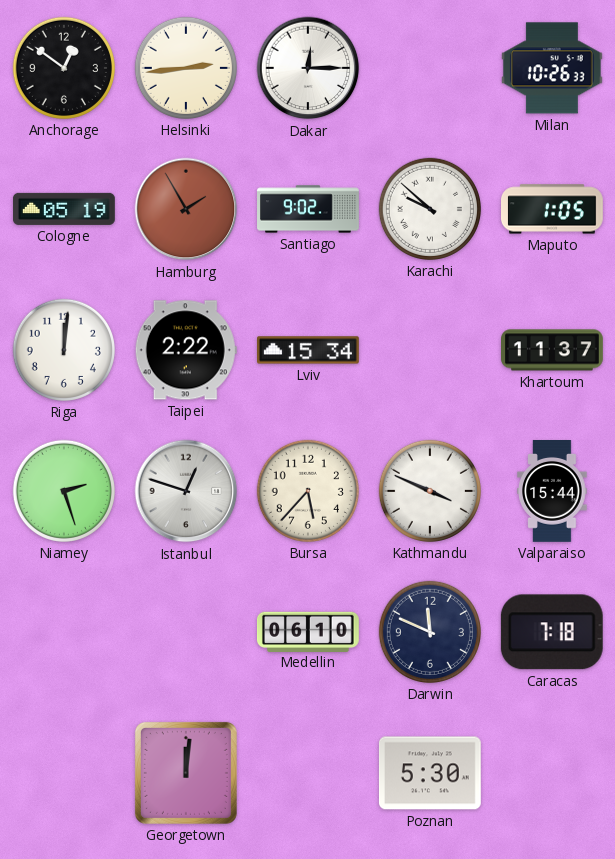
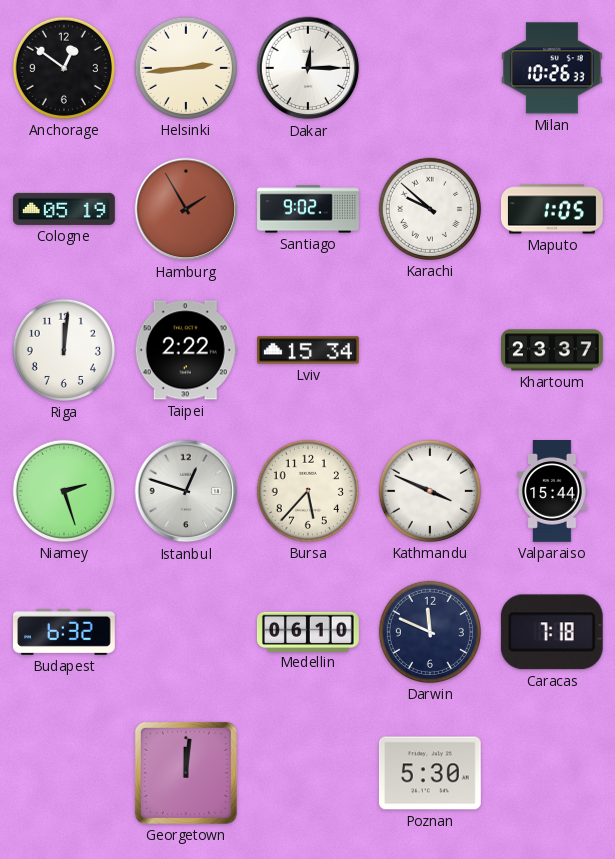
Khartoum: 11:37 -> 23:37
Budapest: none -> 6:32
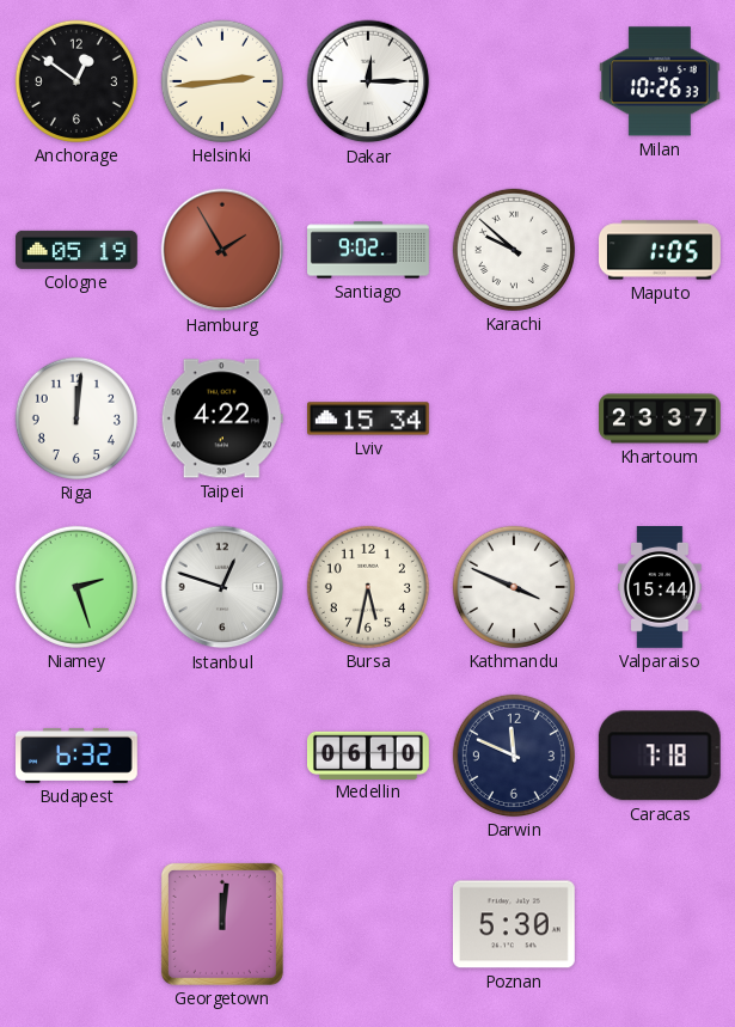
Taipei: 2:22 -> 4:22
Bursa: 5:37 -> 5:32
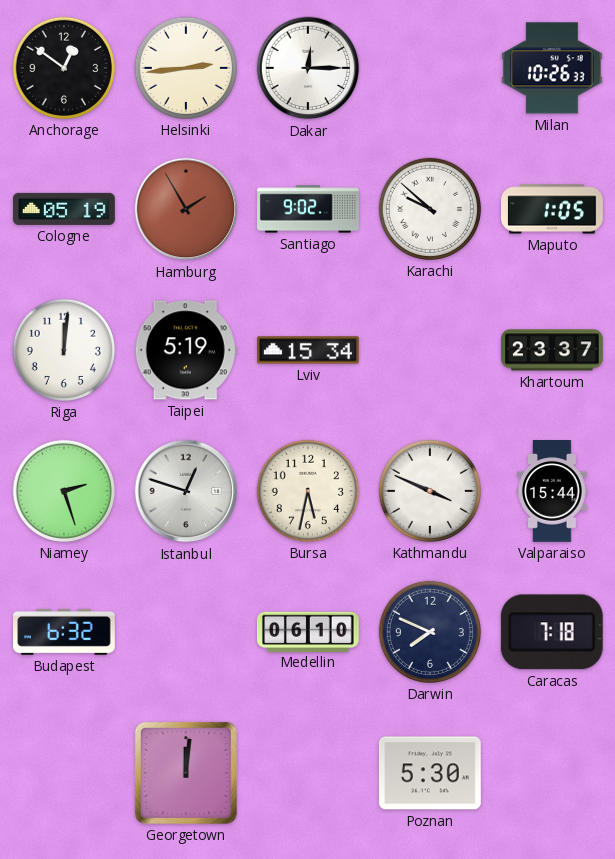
Taipei: 4:22 -> 5:19
Darwin: 11:49 -> 7:49
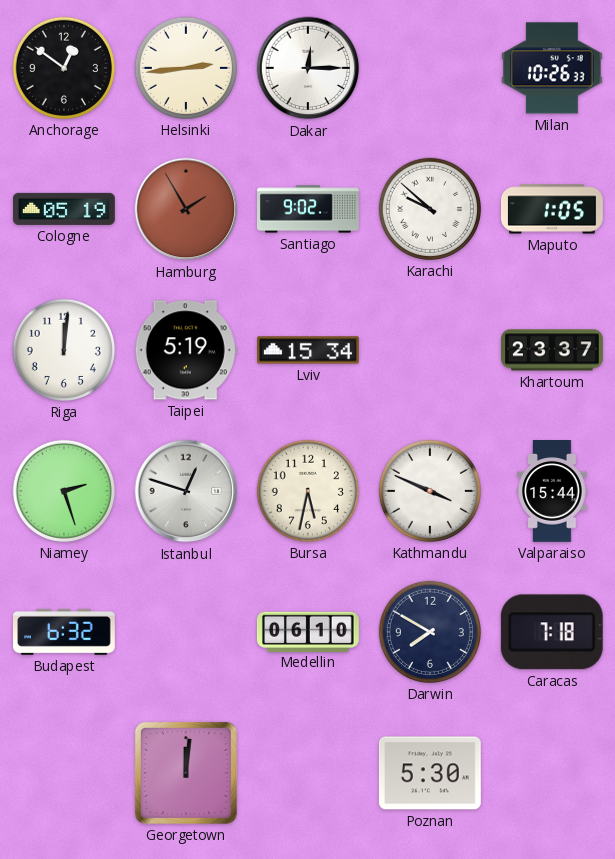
Darwin: 7:49 -> 7:50
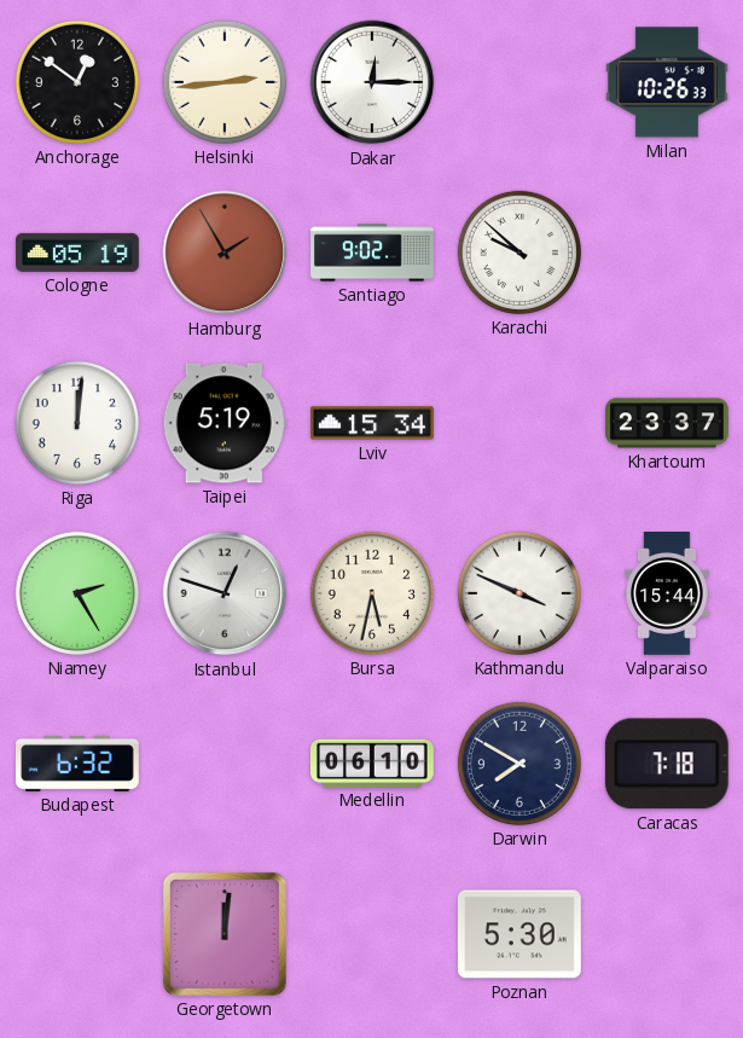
Maputo: 1:05 -> none
Niamey: 2:27 -> 2:25
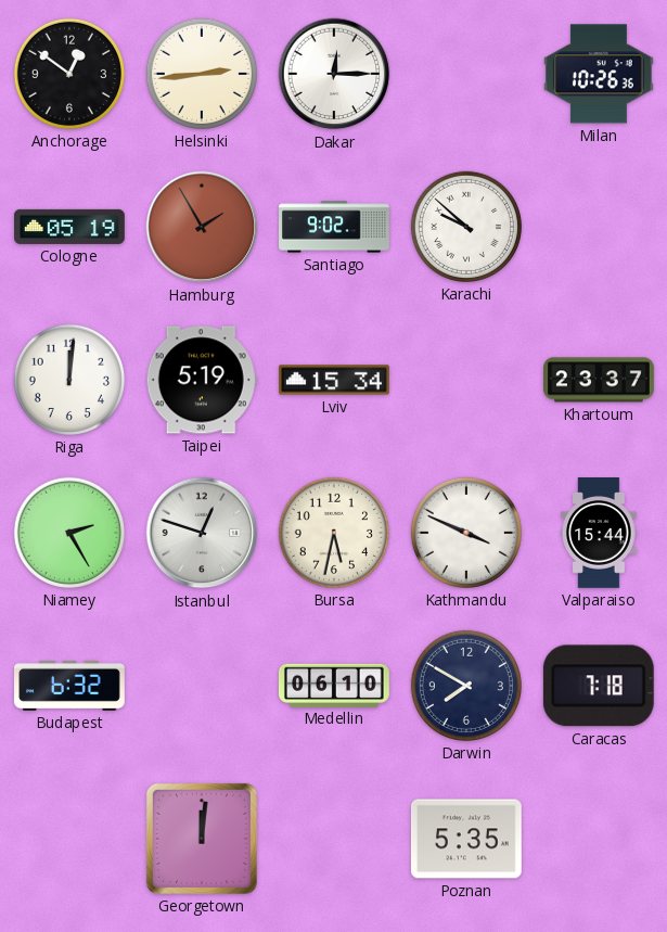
Milan: 10:26:33 -> 10:26:36
Poznan: 5:30 -> 5:35
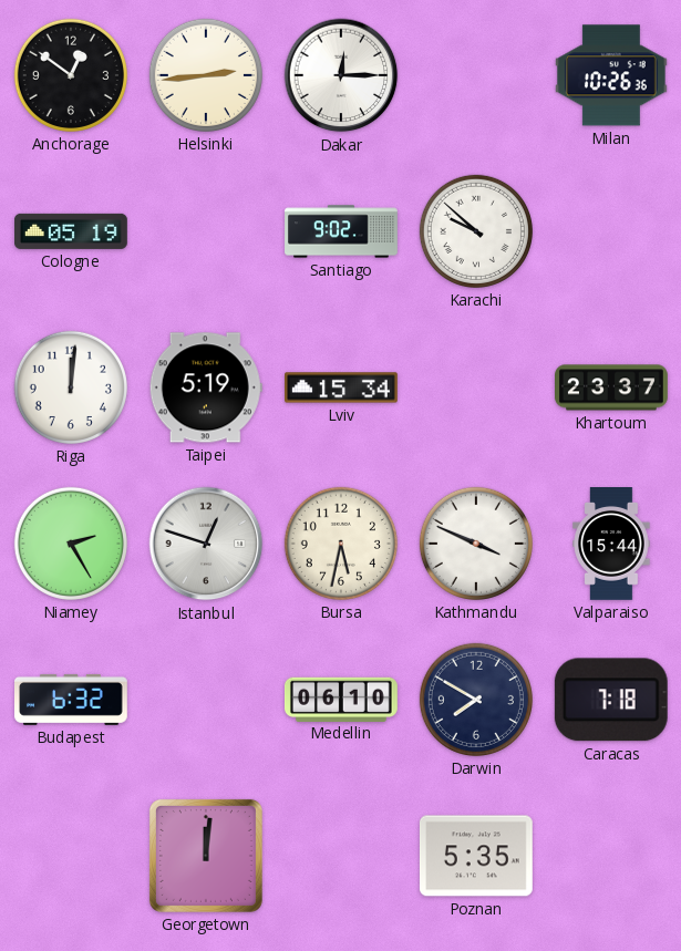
Hamburg: 1:55 -> none
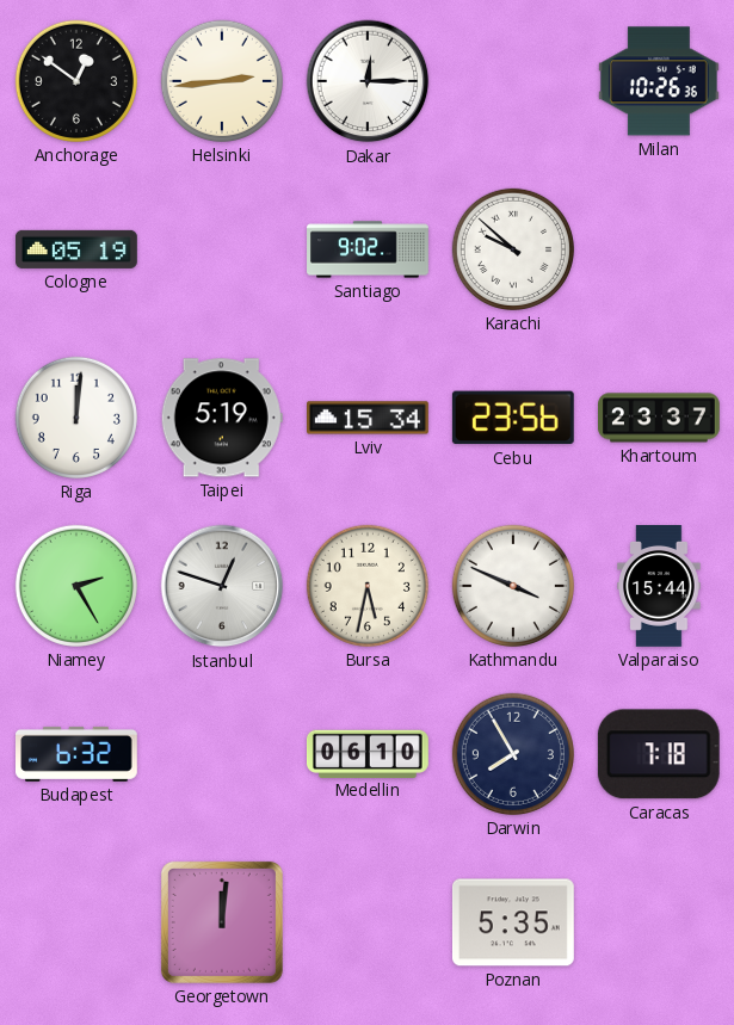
Cebu: none -> 23:56
Darwin: 7:50 -> 7:55
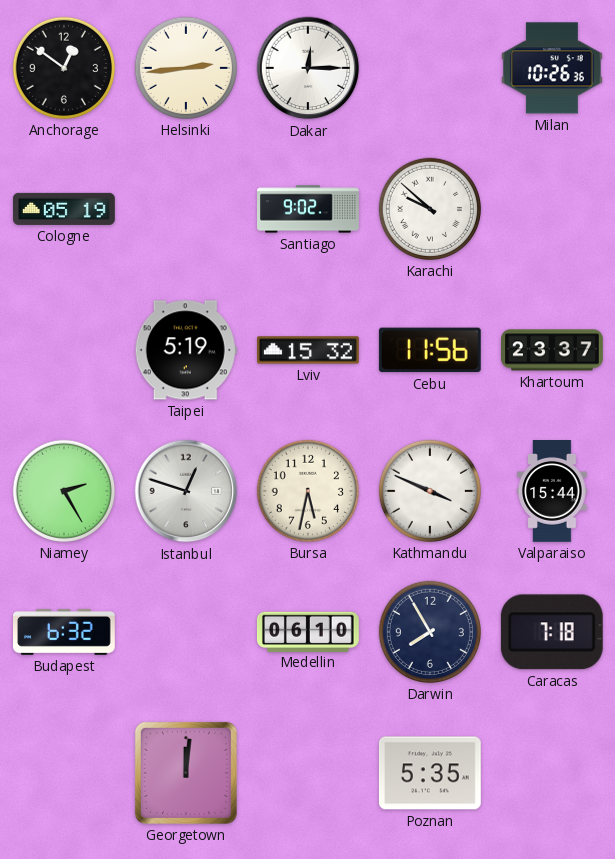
Riga: 12:01 -> none
Lviv: 15:34 -> 15:32
Cebu: 23:56 -> 11:56
